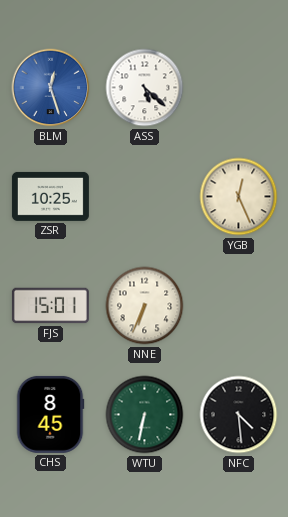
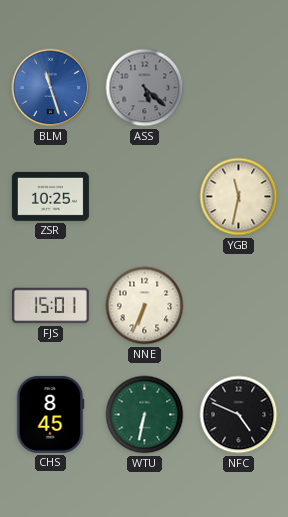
BLM: 12:27 -> 11:27
ASS dial: white -> grey
YGB: 12:26 -> 11:32
NFC: 4:29 -> 4:49
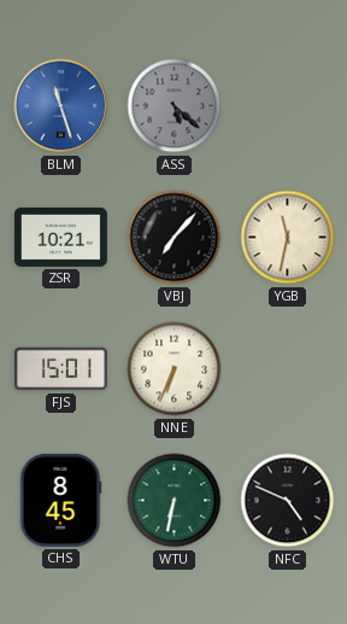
ZSR: 10:25 -> 10:21
VBJ: none -> 7:07
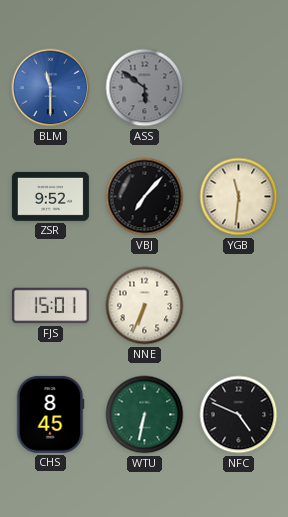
BLM: 11:27 -> 11:30
ASS: 5:22 -> 5:51
ZSR: 10:21 -> 9:52
YGB: 11:32 -> 11:31
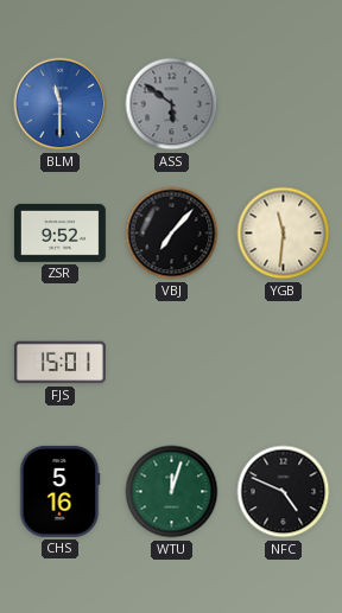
NNE: 6:34 -> none
CHS: 8:45 -> 5:16
WTU: 6:32 -> 12:03
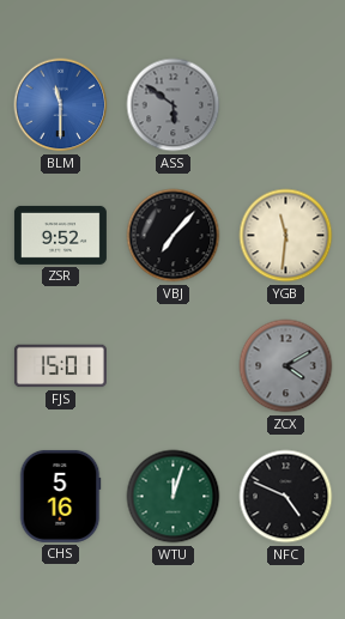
ZCX: none -> 4:10
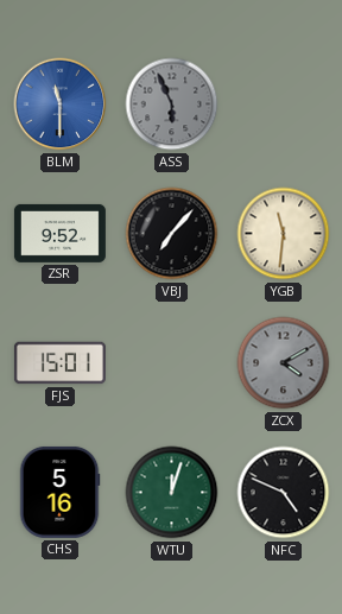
ASS: 5:51 -> 5:56
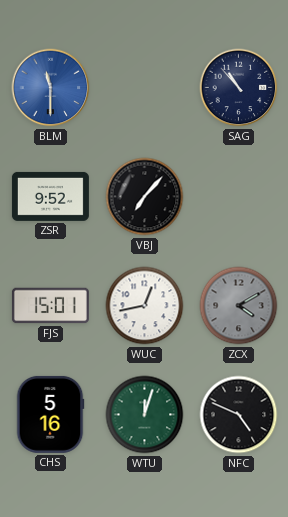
ASS: 5:56 -> none
SAG: none -> 10:53
YGB: 11:31 -> none
WUC: none -> 12:43
